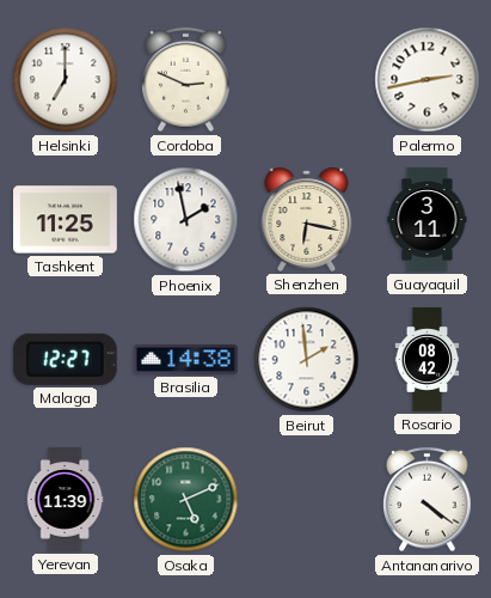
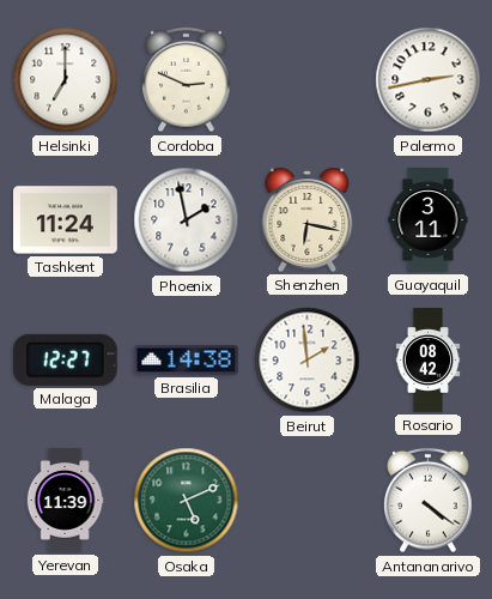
Tashkent: 11:25 -> 11:24
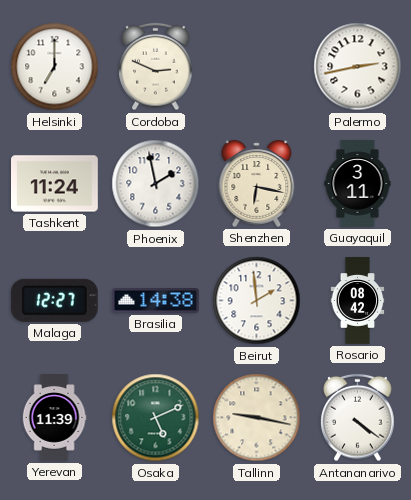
Tallinn: none -> 9:17
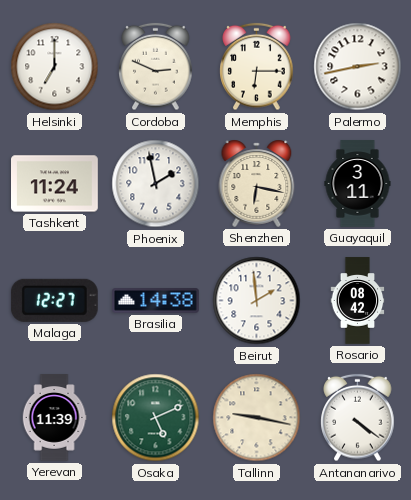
Memphis: none -> 6:15
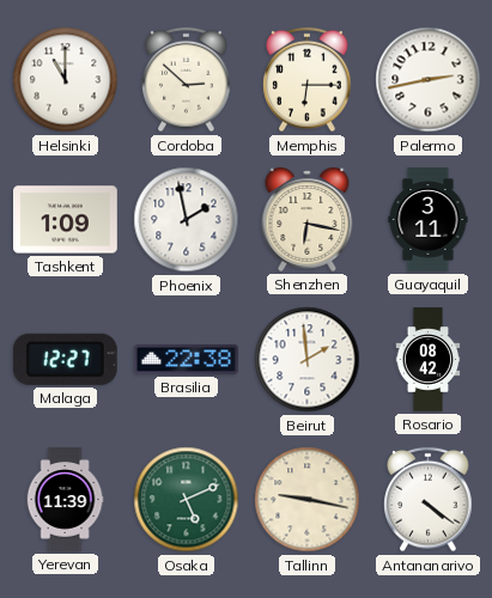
Helsinki: 7:00 -> 11:00
Cordoba: 2:49 -> 2:52
Tashkent: 11:24 -> 1:09
Brasilia: 14:38 -> 22:38
